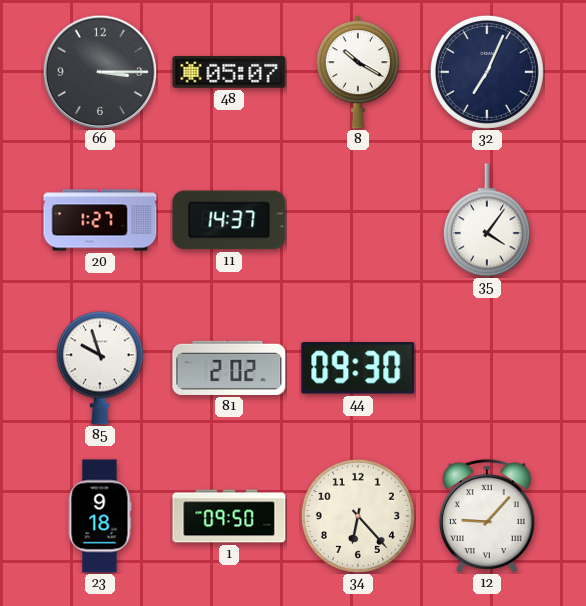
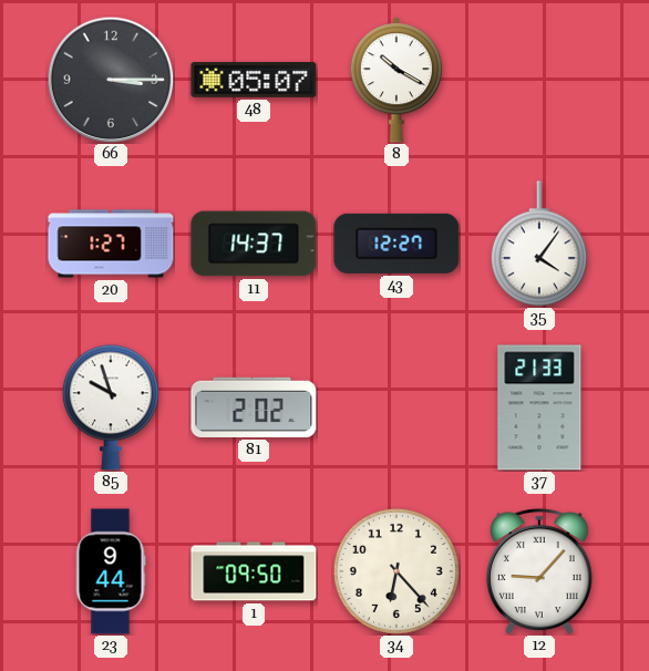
32: 7:04 -> none
43: none -> 12:27
44: 09:30 -> none
37: none -> 21:33
23: 9:18 -> 9:44
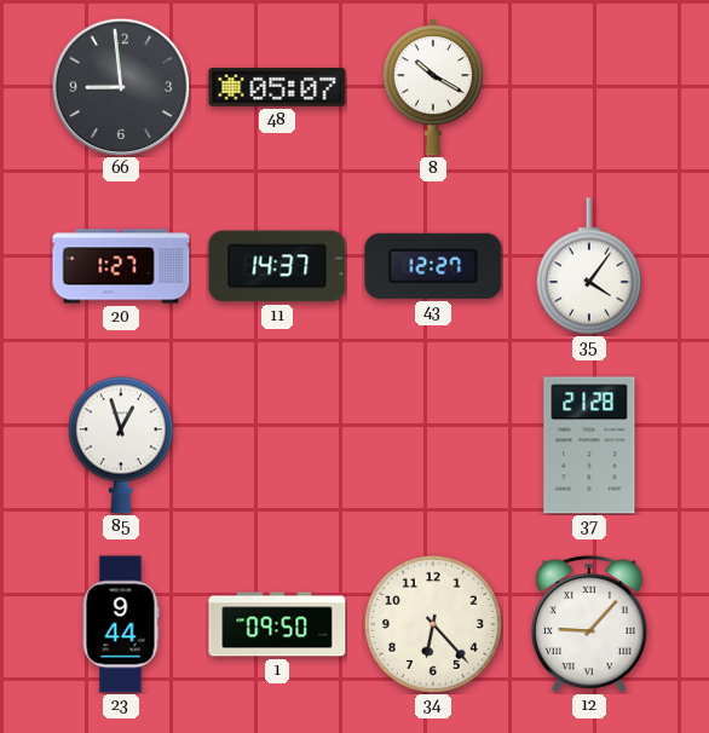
66: 3:15 -> 8:59
85: 9:57 -> 12:57
81: 2:02 -> none
37: 21:33 -> 21:28
